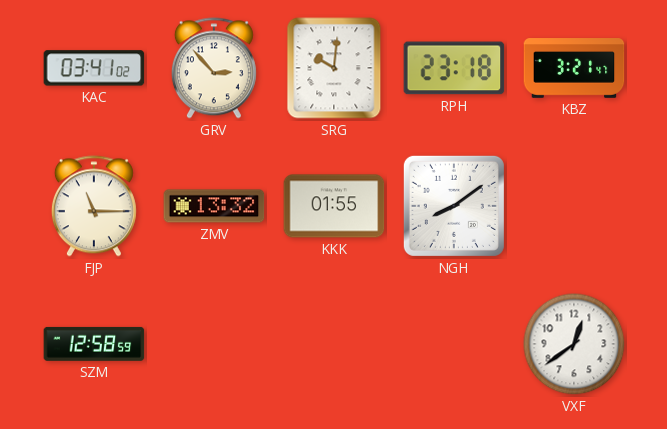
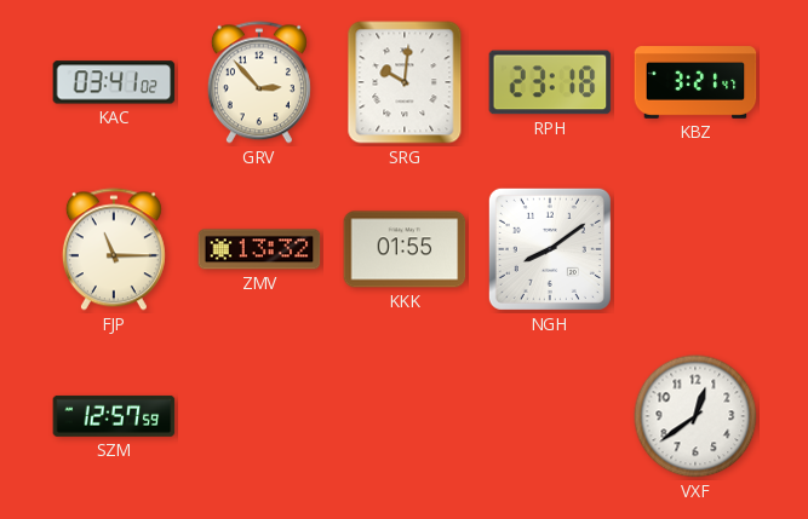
SZM: 12:58 -> 12:57
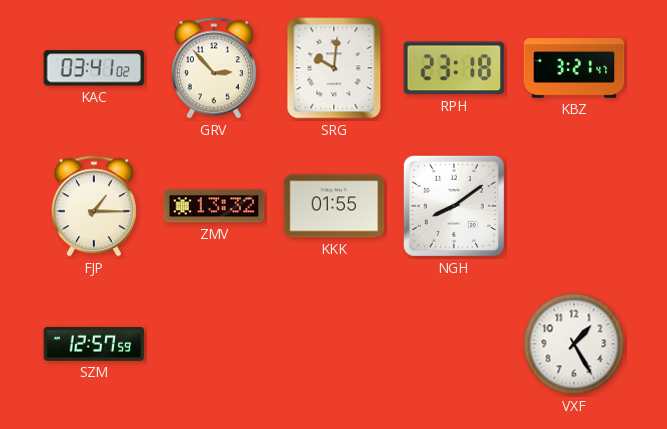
FJP: 11:15 -> 1:15
VXF: 12:39 -> 1:25
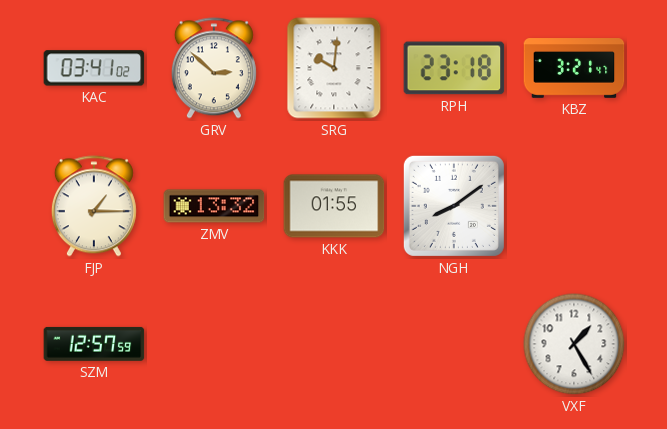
GRV: 2:53 -> 2:52
